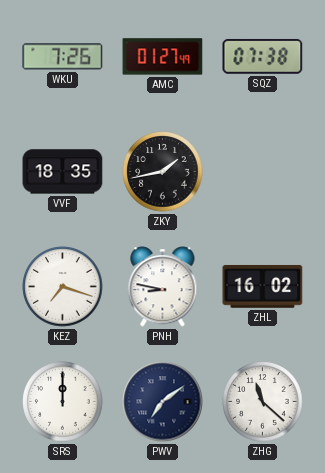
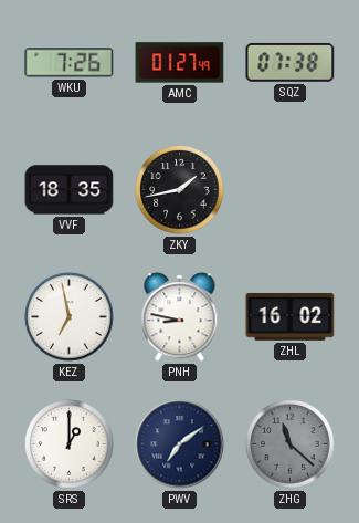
KEZ: 7:18 -> 6:58
SRS: 12:00 -> 1:00
ZHG dial: white -> grey
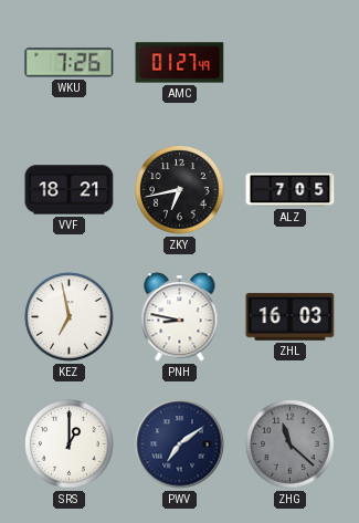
SQZ: 07:38 -> none
VVF: 18:35 -> 18:21
ZKY: 1:43 -> 6:43
ALZ: none -> 7:05
ZHL: 16:02 -> 16:03
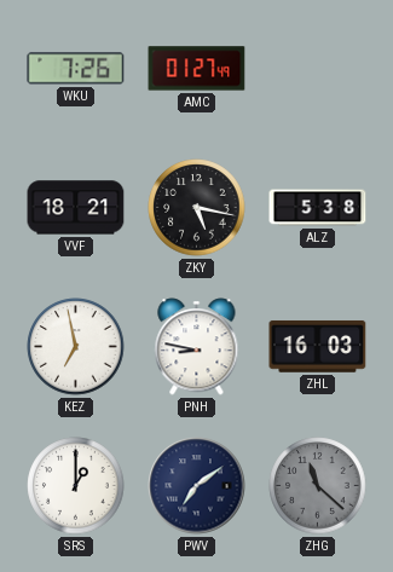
ZKY: 6:43 -> 5:17
ALZ: 7:05 -> 5:38
